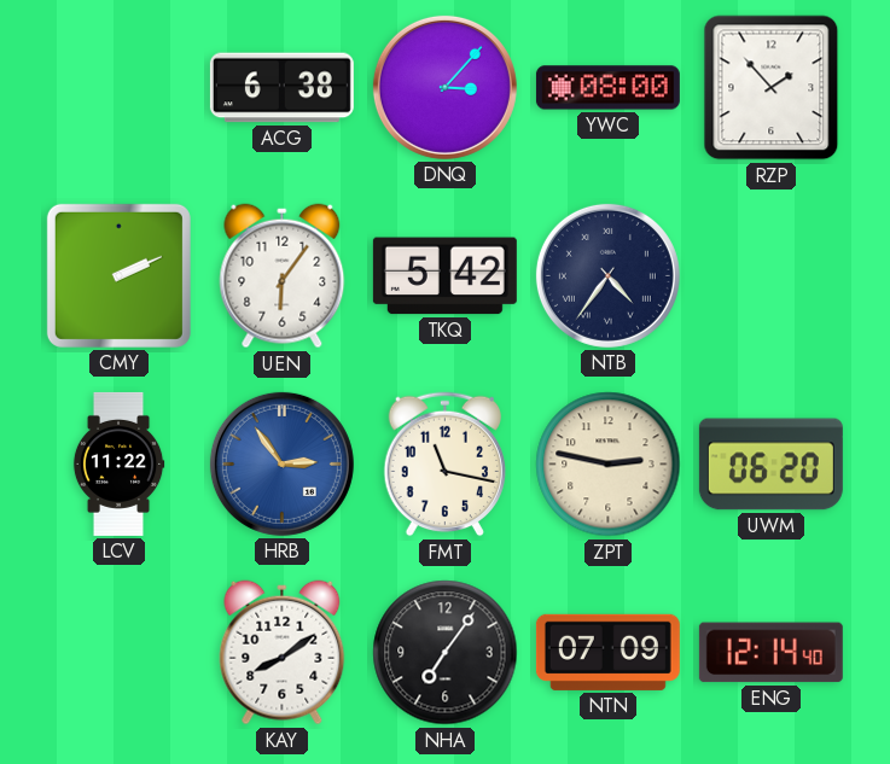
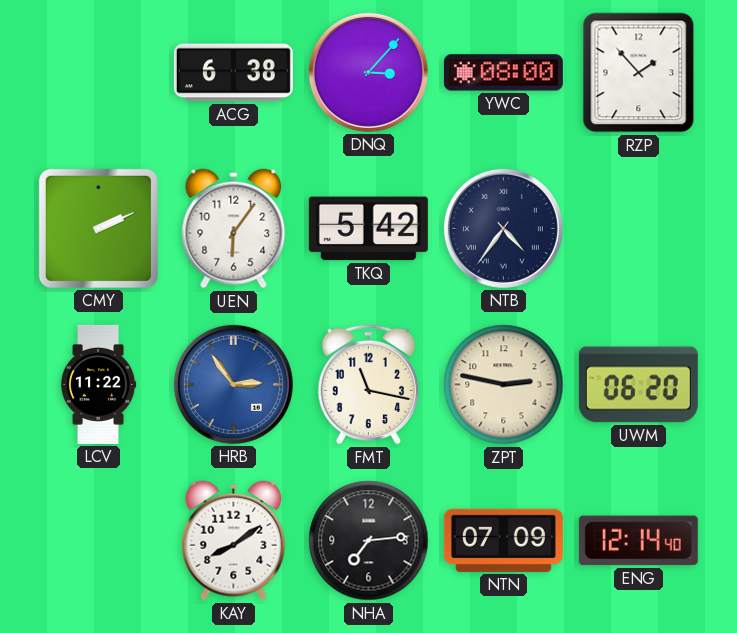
NHA: 7:06 -> 7:14
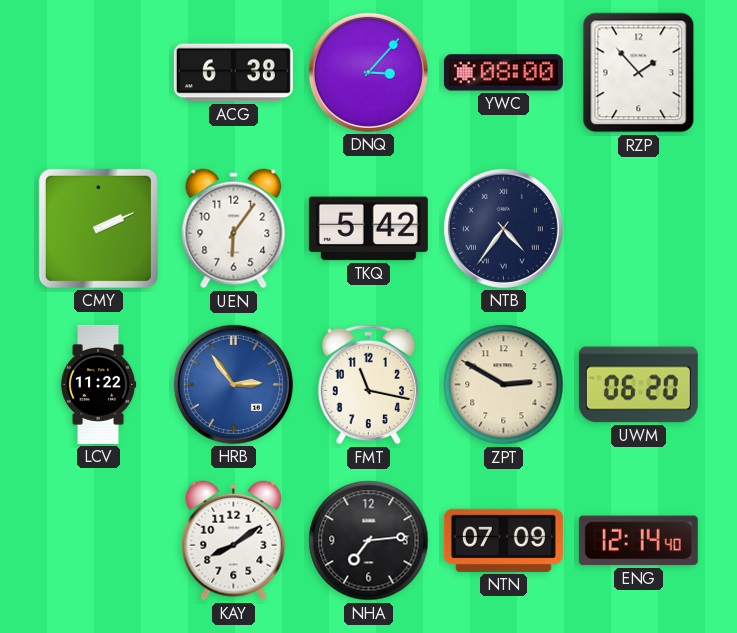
ZPT: 2:47 -> 2:50
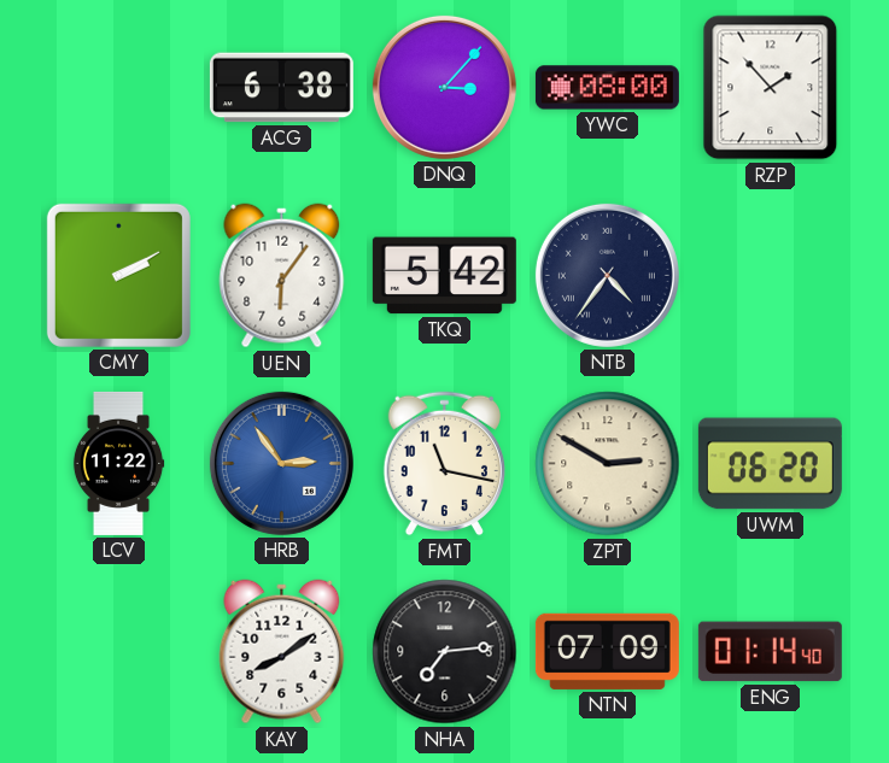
CMY: 2:11 -> 2:10
ENG: 12:14 -> 01:14
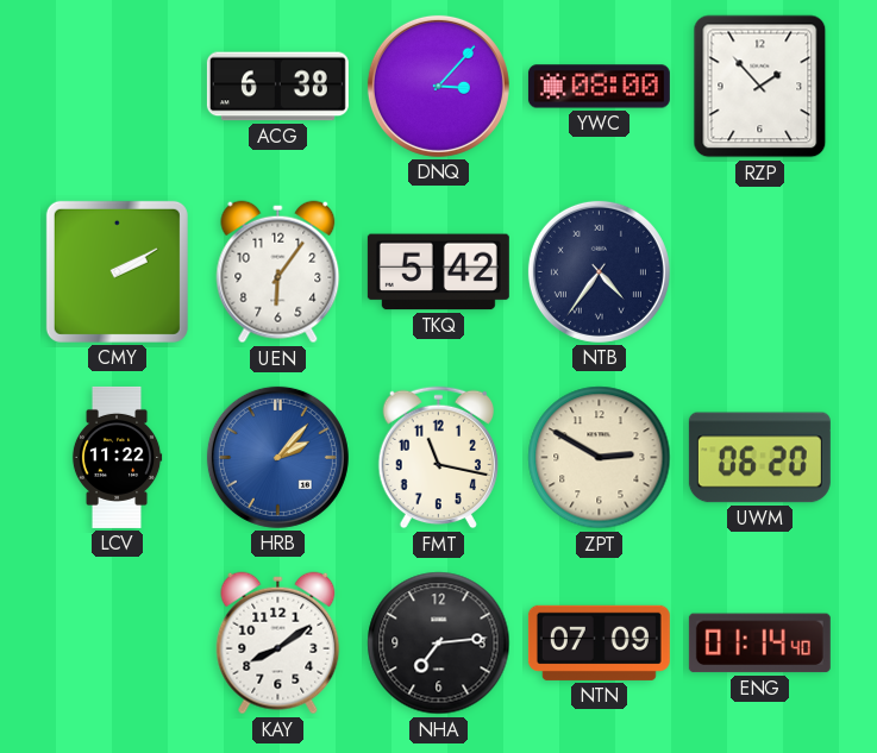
HRB: 2:54 -> 2:07
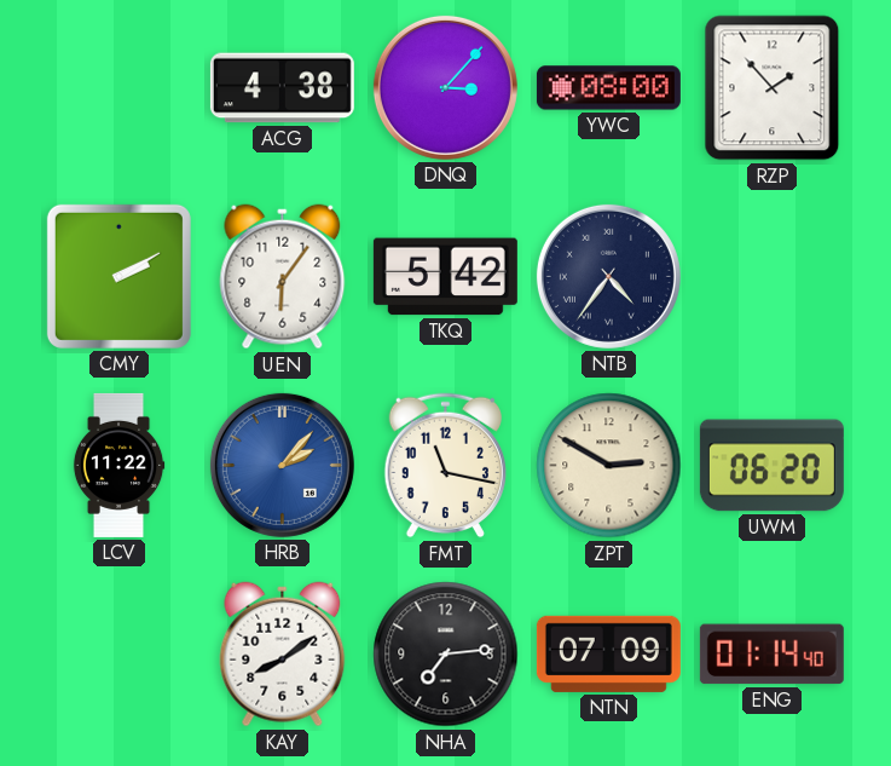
ACG: 6:38 -> 4:38
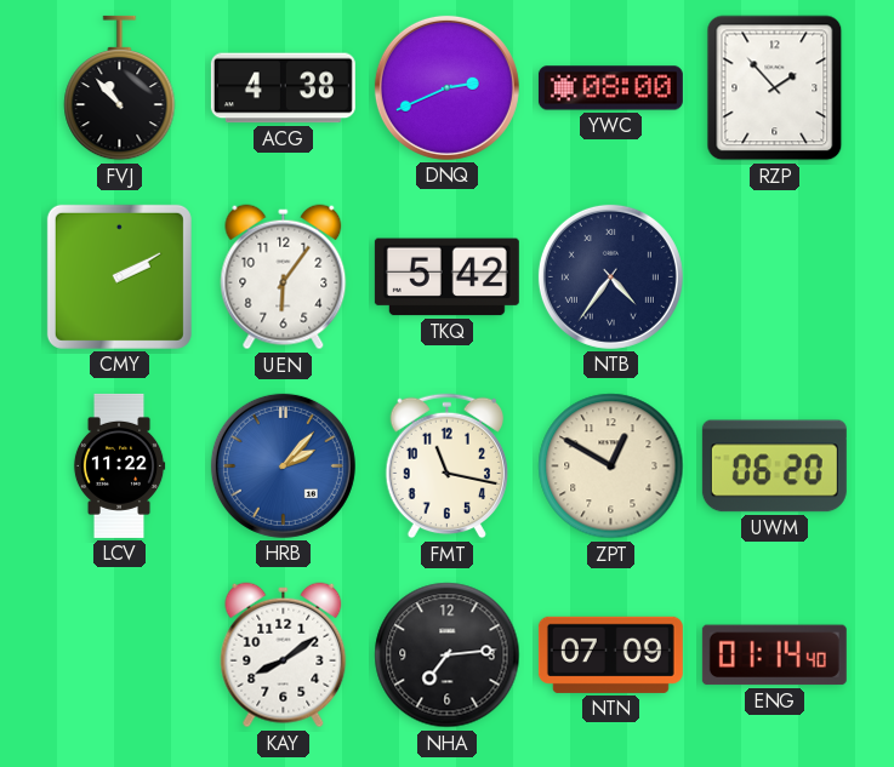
FVJ: none -> 10:53
DNQ: 3:07 -> 2:41
ZPT: 2:50 -> 12:50
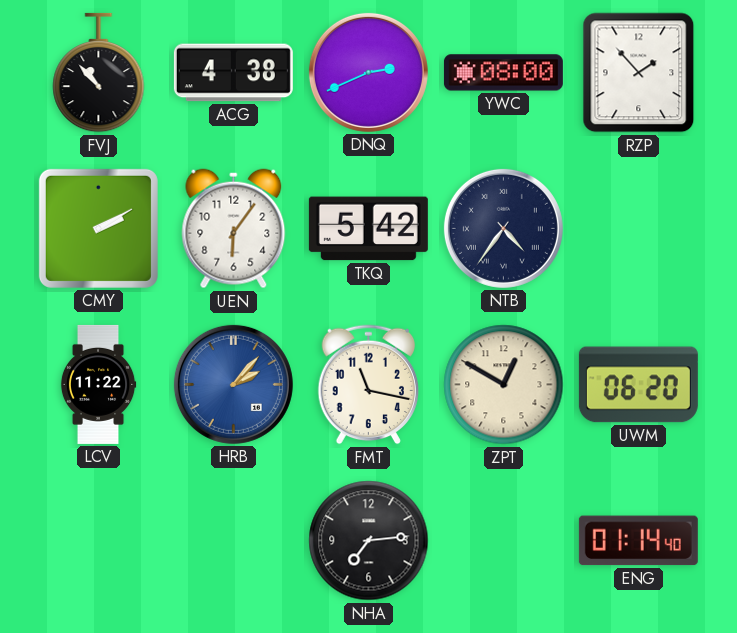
KAY: 8:09 -> none
NTN: 07:09 -> none
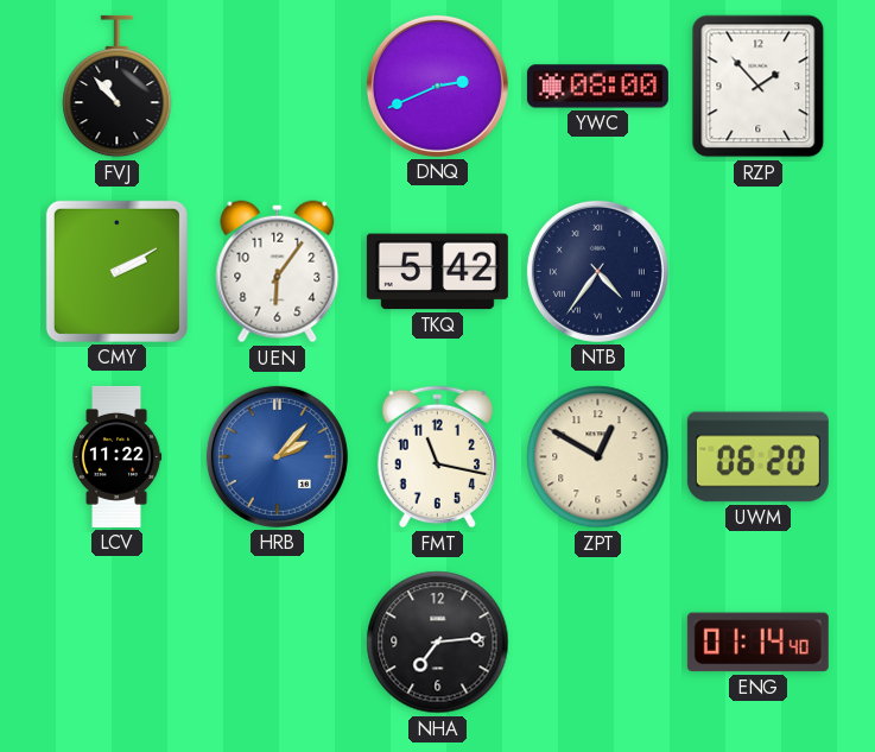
ACG: 4:38 -> none
